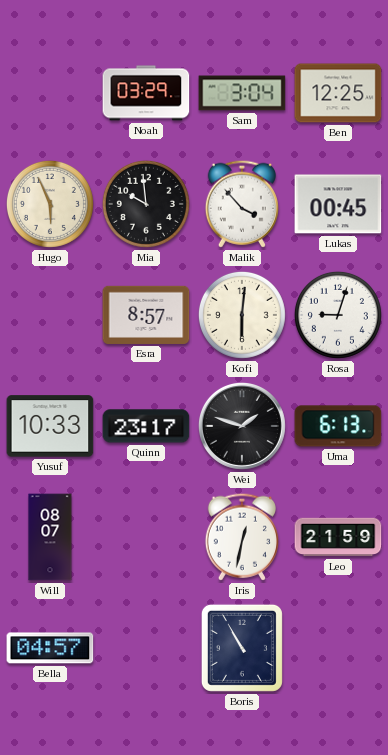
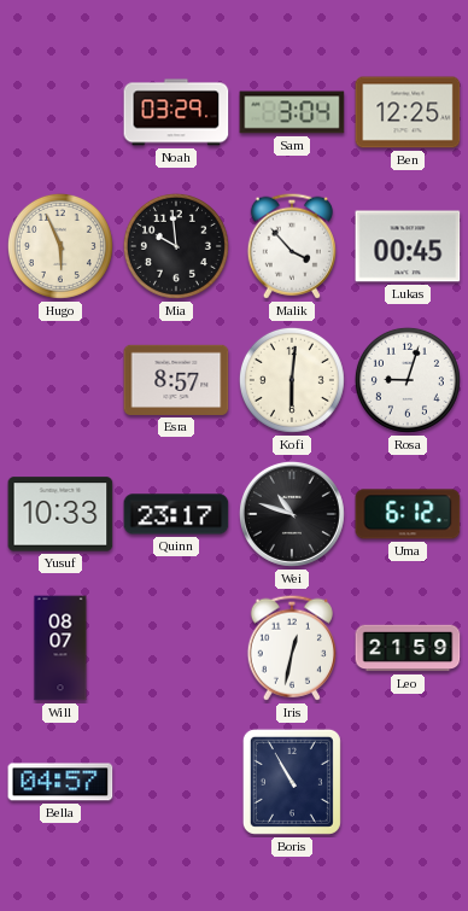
Wei: 1:48 -> 10:48
Uma: 6:13 -> 6:12
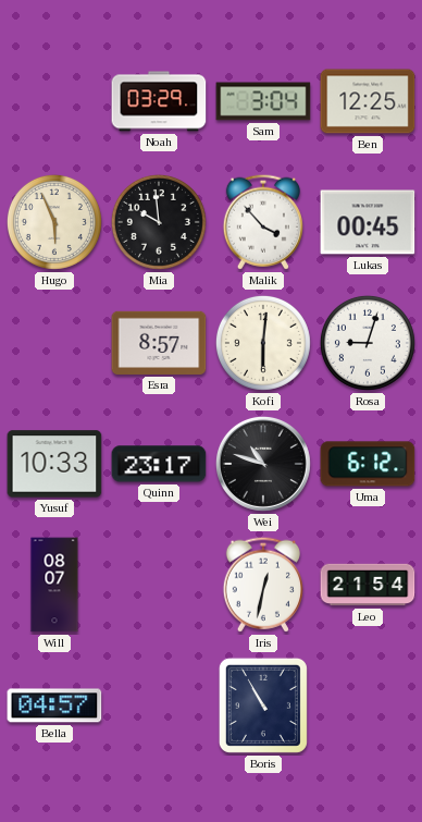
Leo: 21:59 -> 21:54
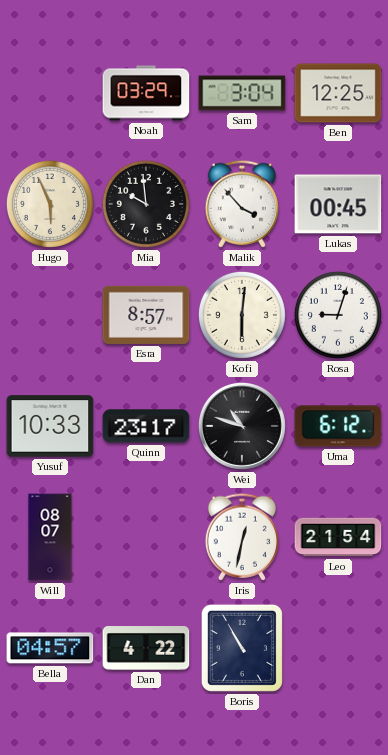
Dan: none -> 4:22
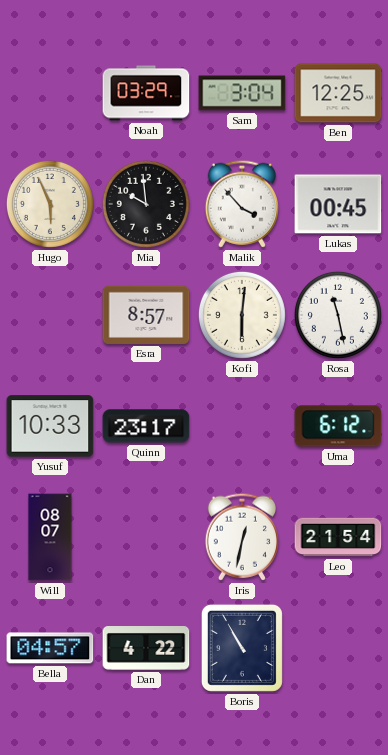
Rosa: 9:03 -> 11:28
Wei: 10:48 -> none
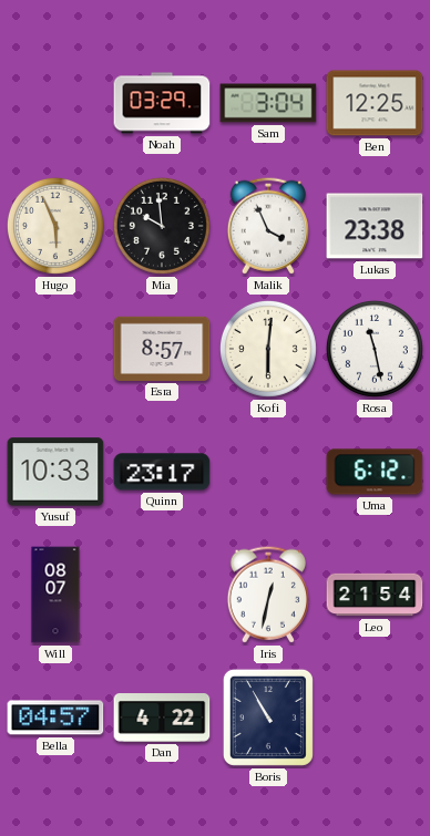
Malik: 3:53 -> 3:56
Lukas: 00:45 -> 23:38
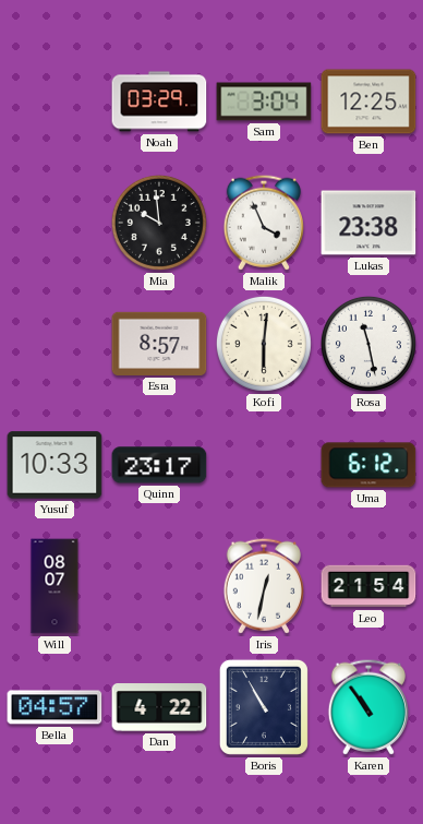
Hugo: 5:56 -> none
Karen: none -> 10:54
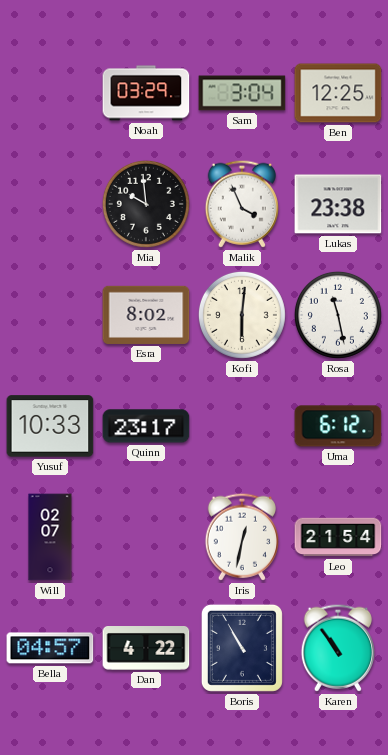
Esra: 8:57 -> 8:02
Will: 08:07 -> 02:07
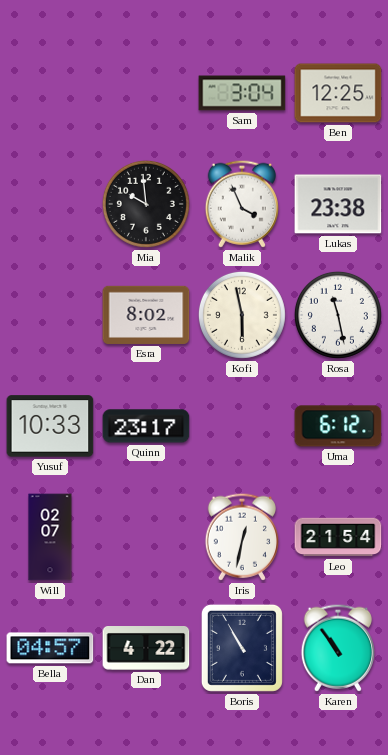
Noah: 03:29 -> none
Kofi: 6:01 -> 5:58
